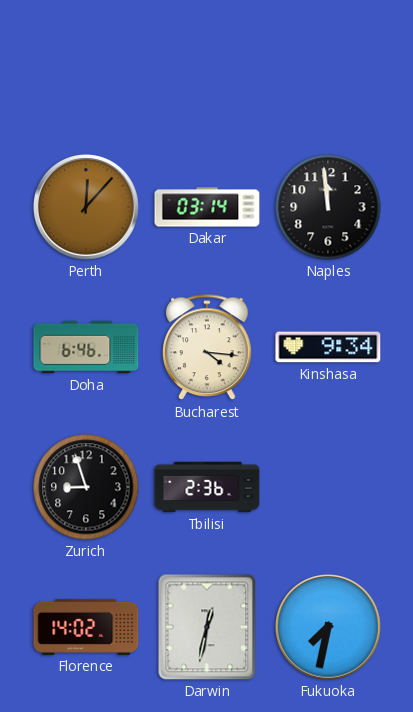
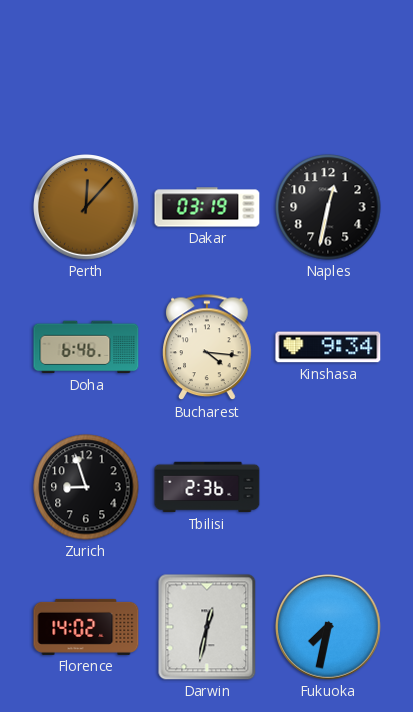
Dakar: 03:14 -> 03:19
Naples: 11:59 -> 12:32
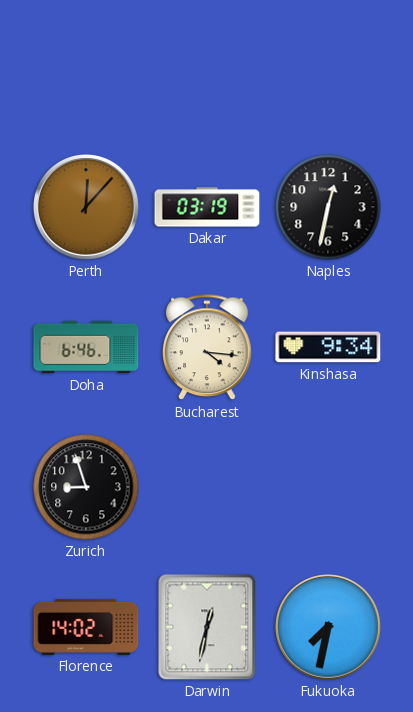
Tbilisi: 2:36 -> none
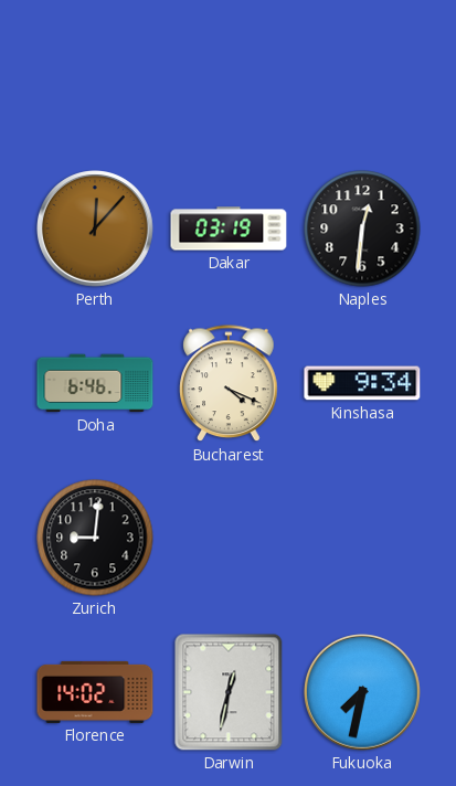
Naples: 12:32 -> 12:31
Bucharest: 4:16 -> 4:19
Zurich: 8:57 -> 9:01
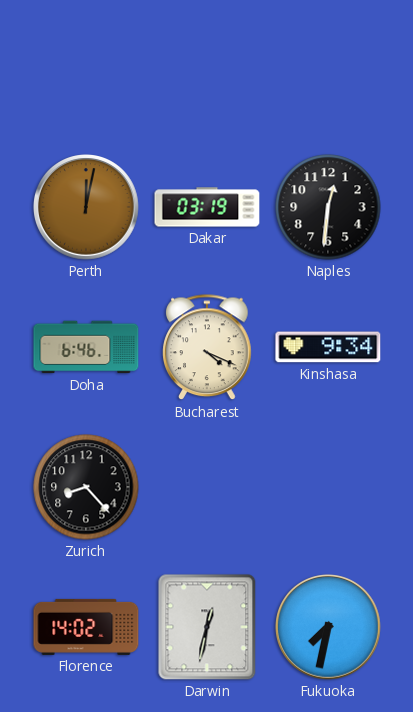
Perth: 12:07 -> 12:02
Zurich: 9:01 -> 8:23
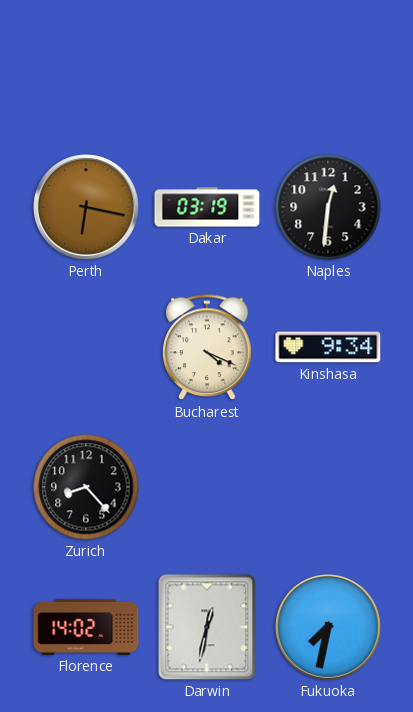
Perth: 12:02 -> 6:17
Doha: 6:46 -> none
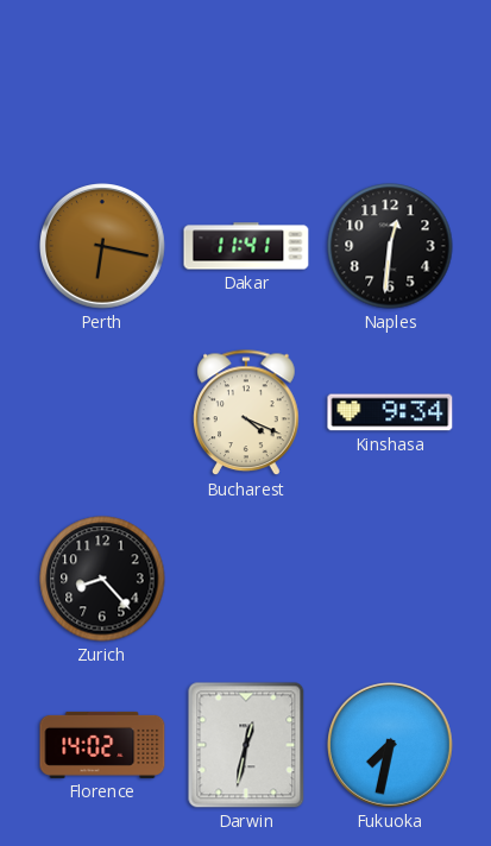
Dakar: 03:19 -> 11:41
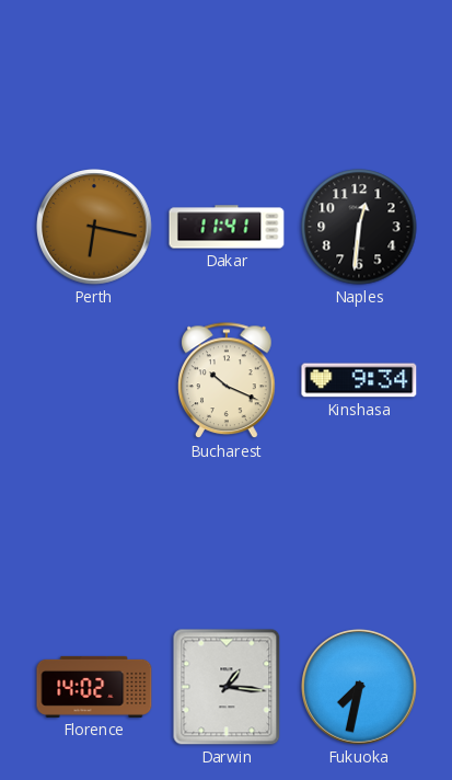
Bucharest: 4:19 -> 10:19
Zurich: 8:23 -> none
Darwin: 12:32 -> 1:16
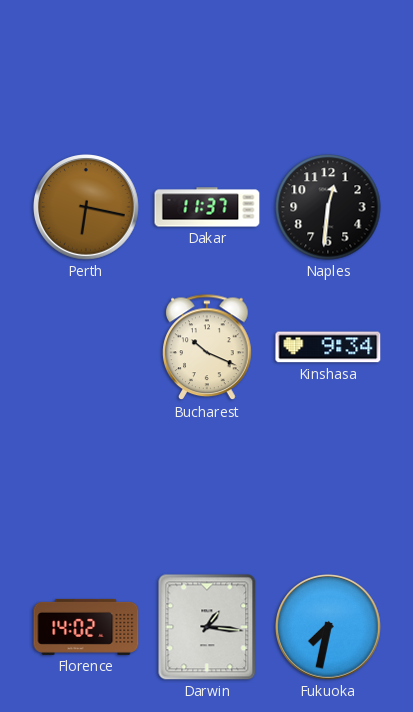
Dakar: 11:41 -> 11:37
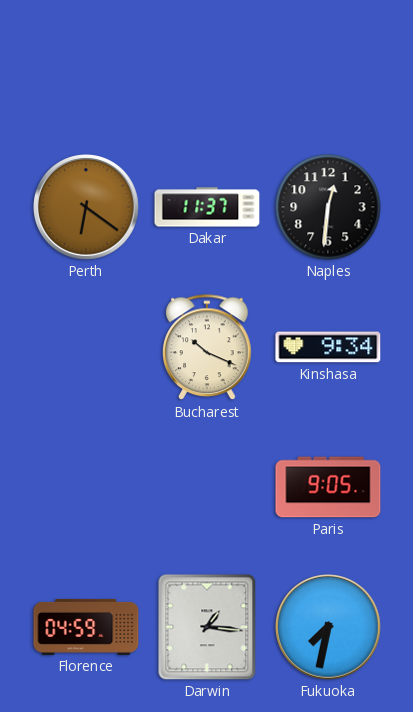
Perth: 6:17 -> 6:21
Paris: none -> 9:05
Florence: 14:02 -> 04:59
